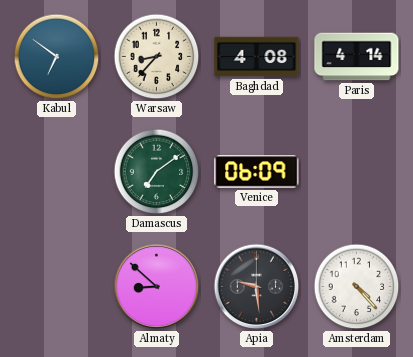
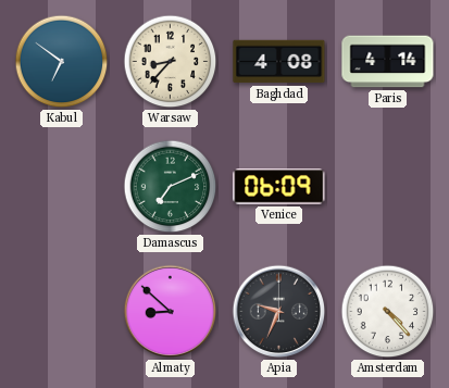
Damascus: 7:09 -> 7:11
Apia: 9:29 -> 9:34
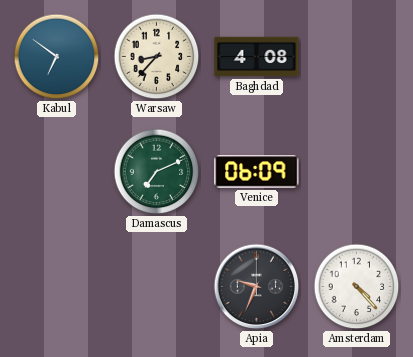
Paris: 4:14 -> none
Almaty: 8:52 -> none
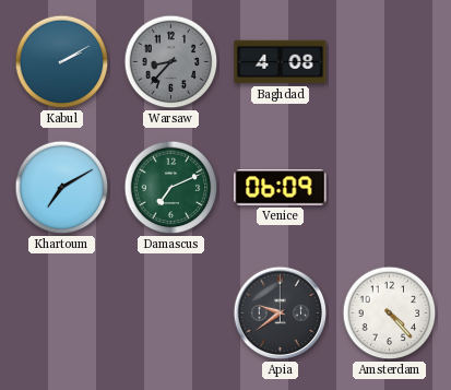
Kabul: 6:51 -> 2:10
Warsaw dial: cream -> grey
Khartoum: none -> 7:10
Apia: 9:34 -> 9:39
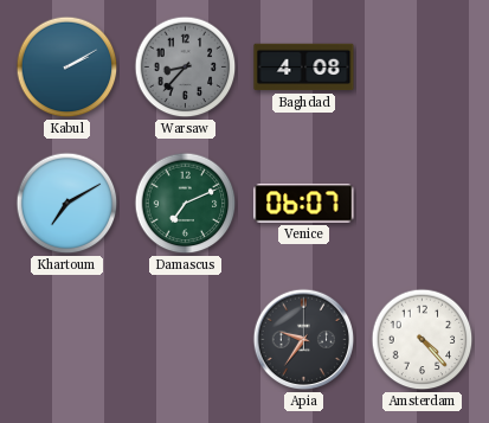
Venice: 06:09 -> 06:07
Apia: 9:39 -> 9:36
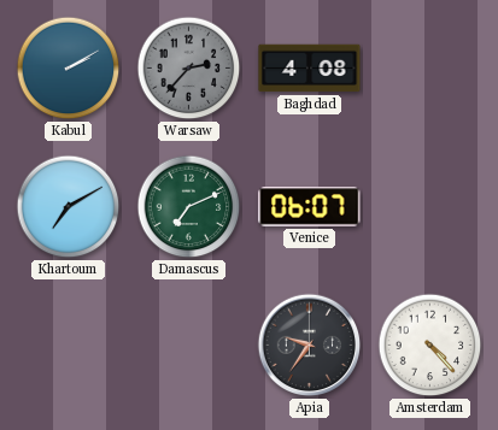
Warsaw: 8:37 -> 2:37
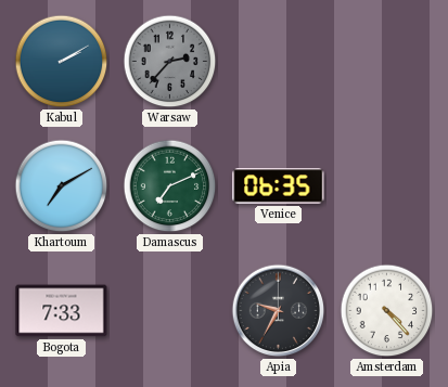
Baghdad: 4:08 -> none
Venice: 06:07 -> 06:35
Bogota: none -> 7:33
Apia: 9:36 -> 9:35
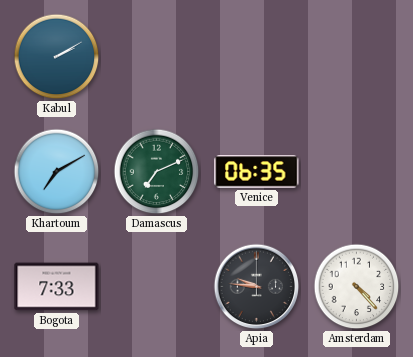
Warsaw: 2:37 -> none
Apia: 9:35 -> 9:46
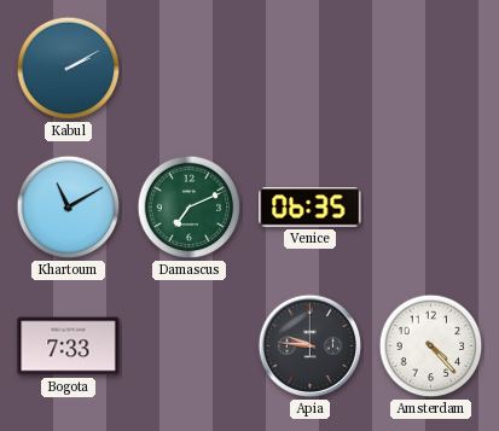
Khartoum: 7:10 -> 11:10
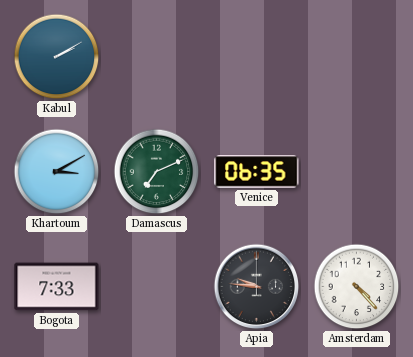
Khartoum: 11:10 -> 3:10
